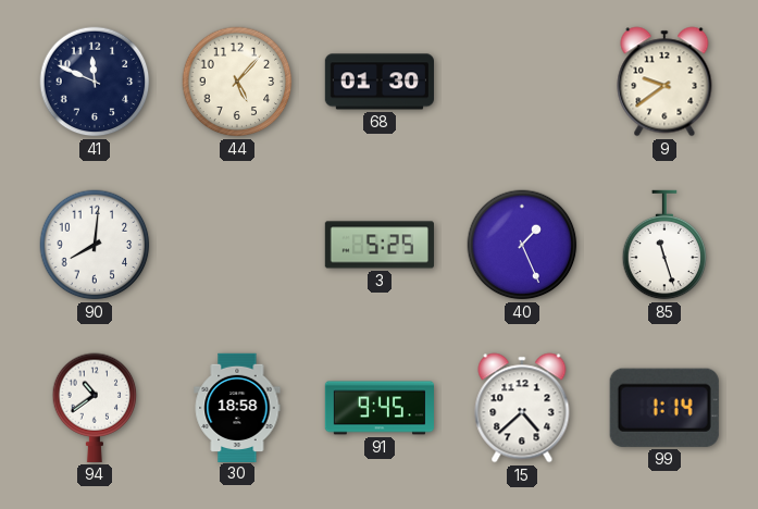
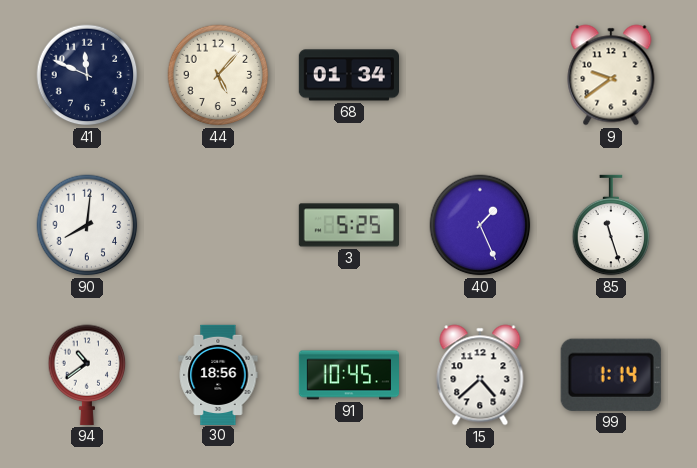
68: 01:30 -> 01:34
30: 18:58 -> 18:56
91: 9:45 -> 10:45
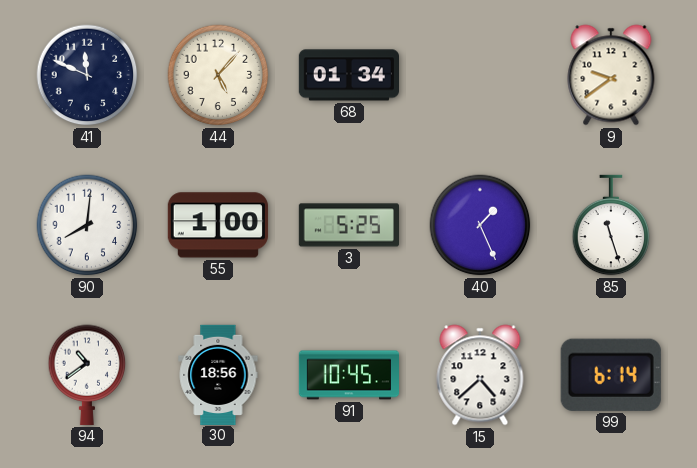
55: none -> 1:00
99: 1:14 -> 6:14
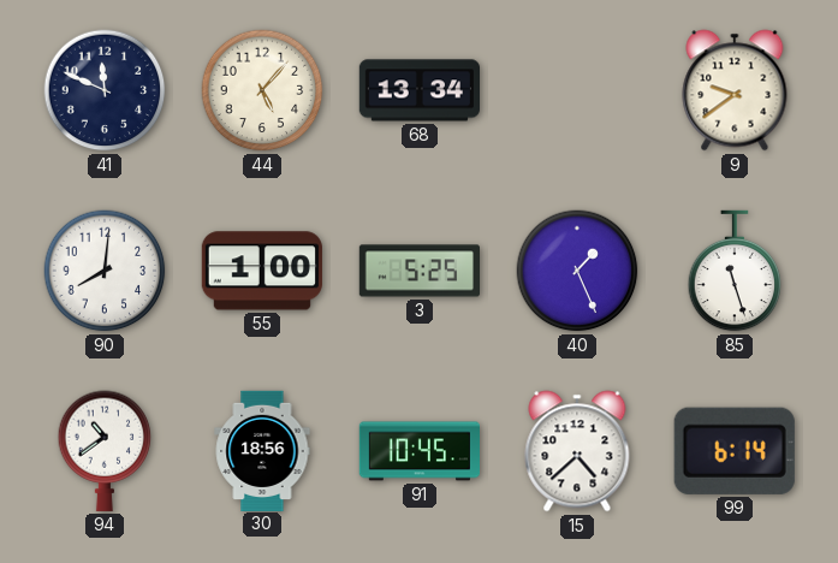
68: 01:34 -> 13:34
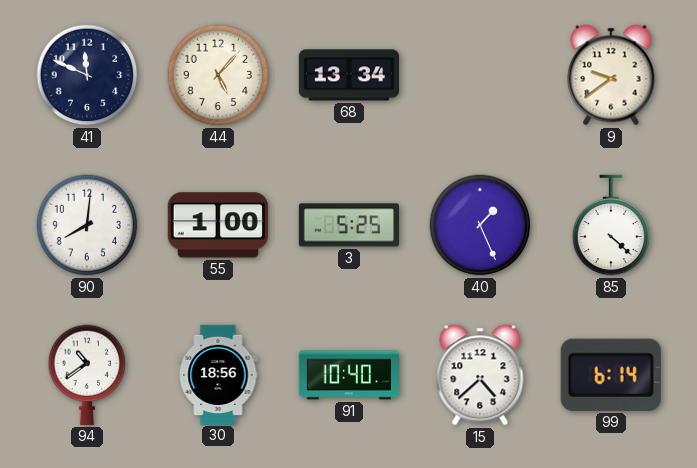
85: 11:27 -> 4:22
91: 10:45 -> 10:40
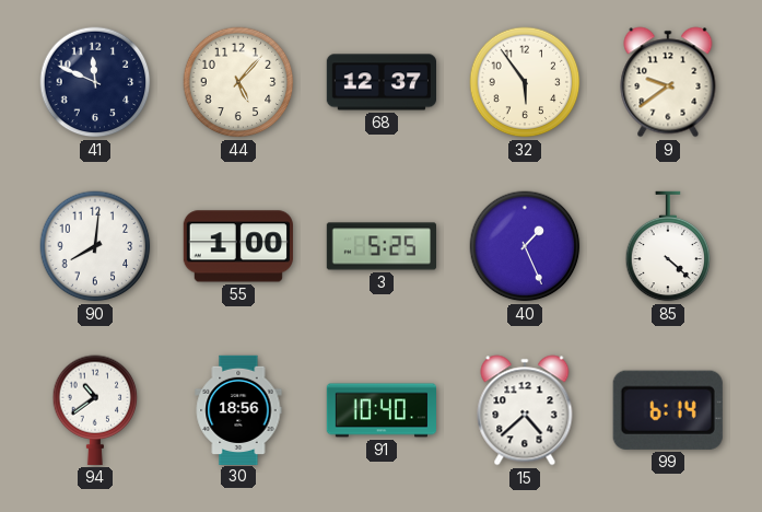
68: 13:34 -> 12:37
32: none -> 5:54
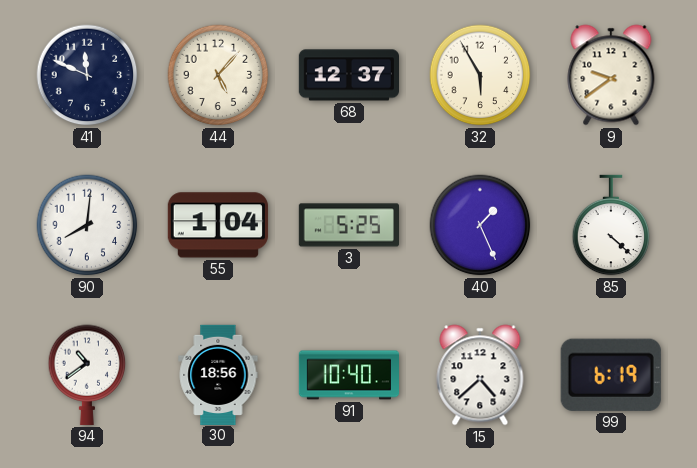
32: 5:54 -> 5:55
55: 1:00 -> 1:04
99: 6:14 -> 6:19
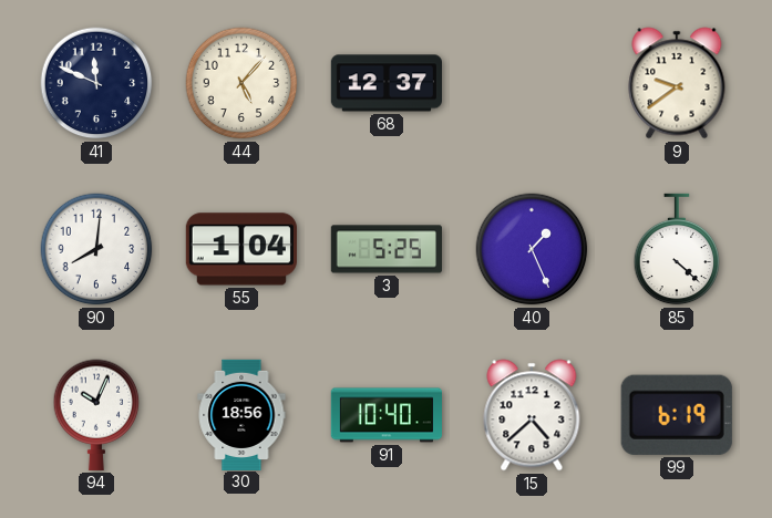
32: 5:55 -> none
94: 10:39 -> 10:04
